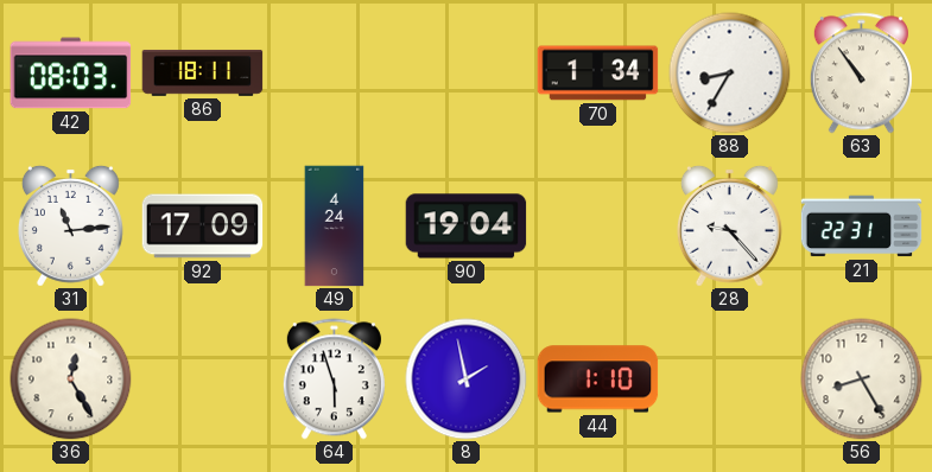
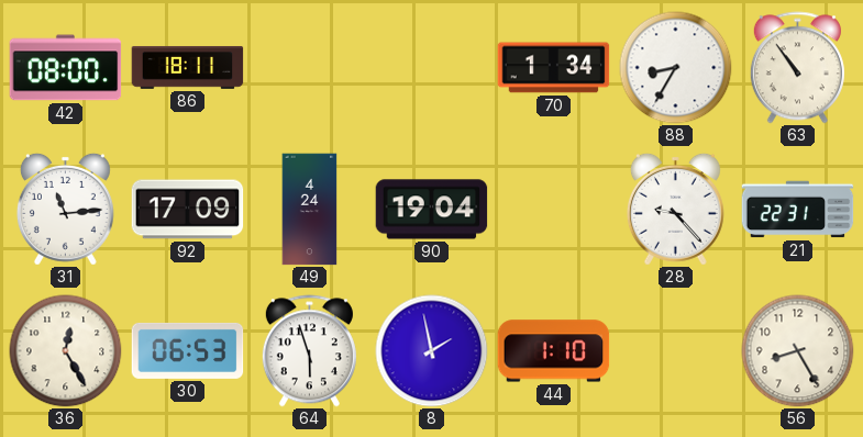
42: 08:03 -> 08:00
30: none -> 06:53
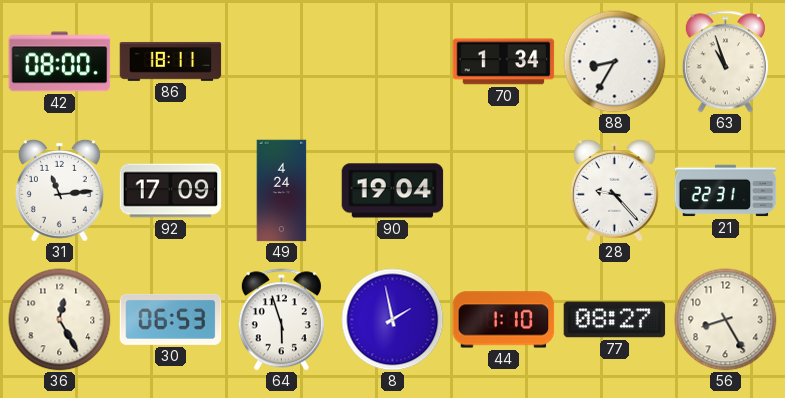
63: 10:54 -> 10:57
77: none -> 08:27
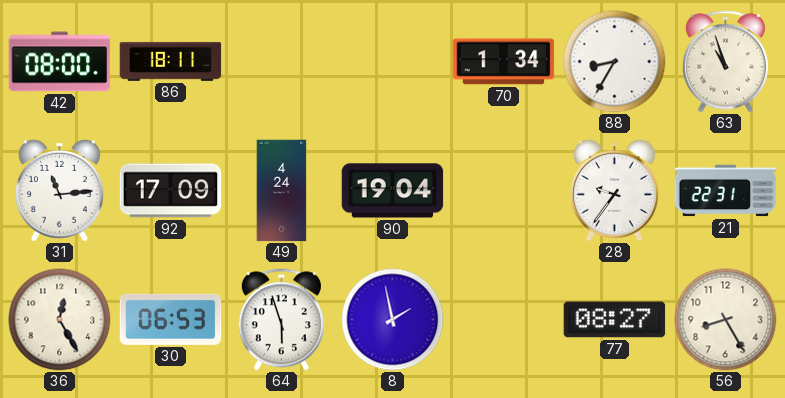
28: 9:23 -> 9:36
44: 1:10 -> none
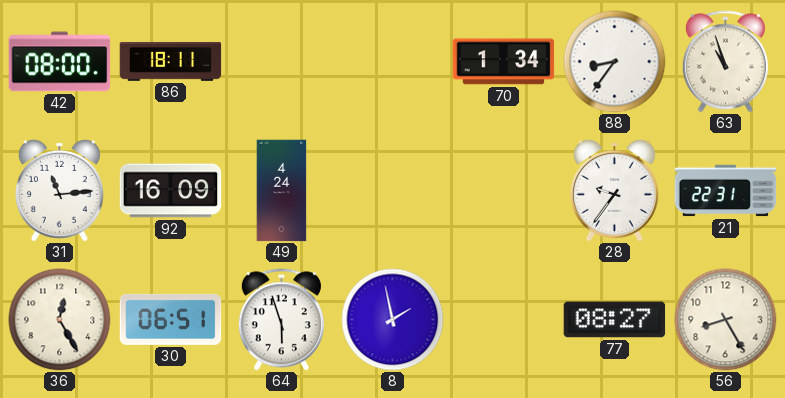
88: 8:35 -> 8:36
92: 17:09 -> 16:09
90: 19:04 -> none
30: 06:53 -> 06:51
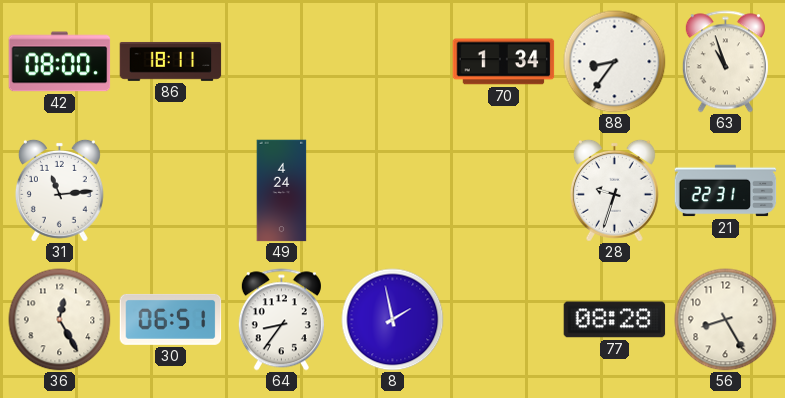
92: 16:09 -> none
28: 9:36 -> 9:33
64: 5:57 -> 8:36
77: 08:27 -> 08:28
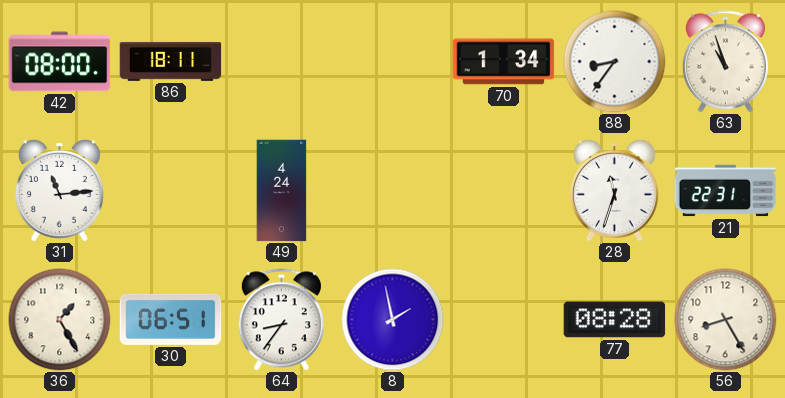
28: 9:33 -> 11:33
36: 12:25 -> 1:25
